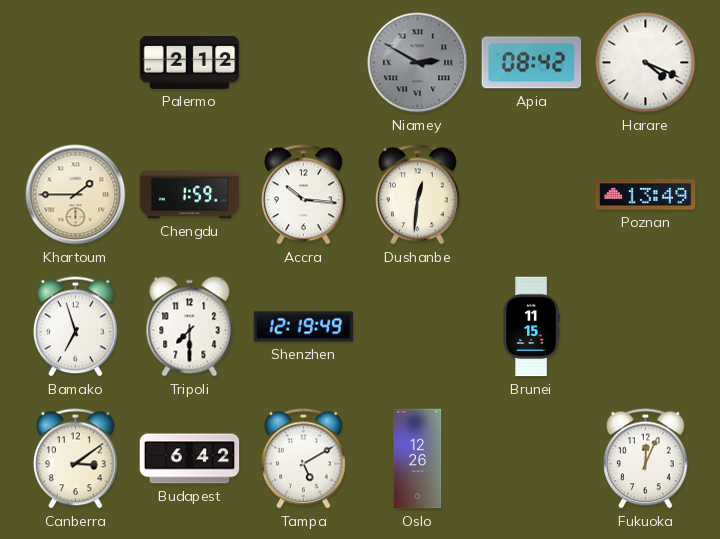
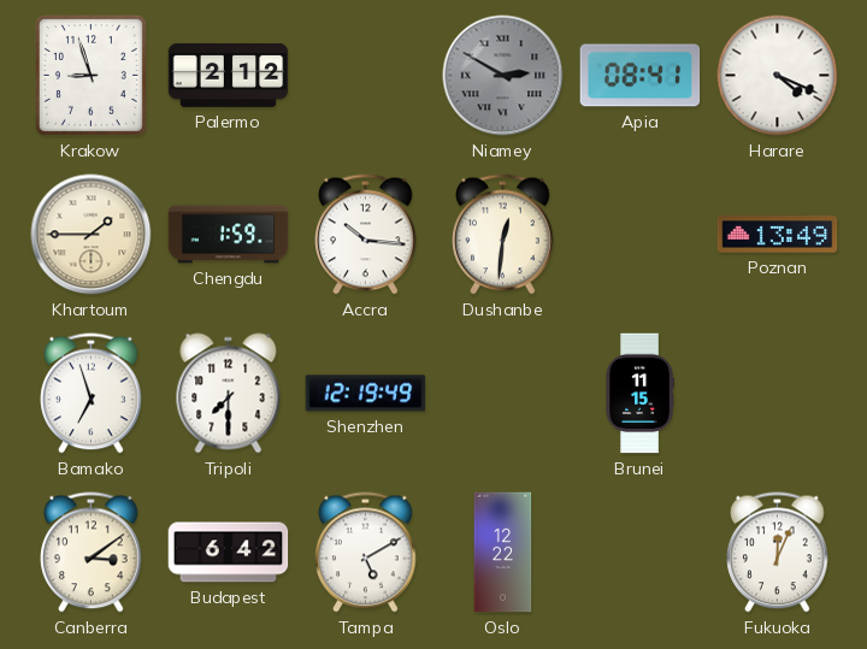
Krakow: none -> 8:57
Apia: 08:42 -> 08:41
Oslo: 12:26 -> 12:22
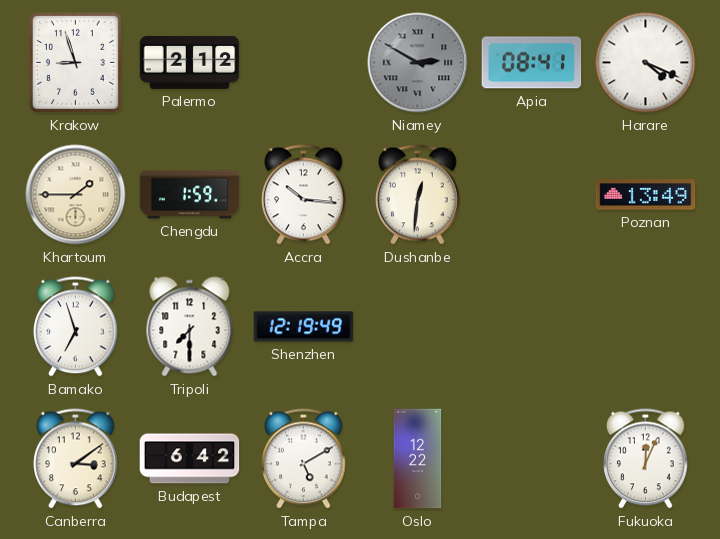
Brunei: 11:15 -> none
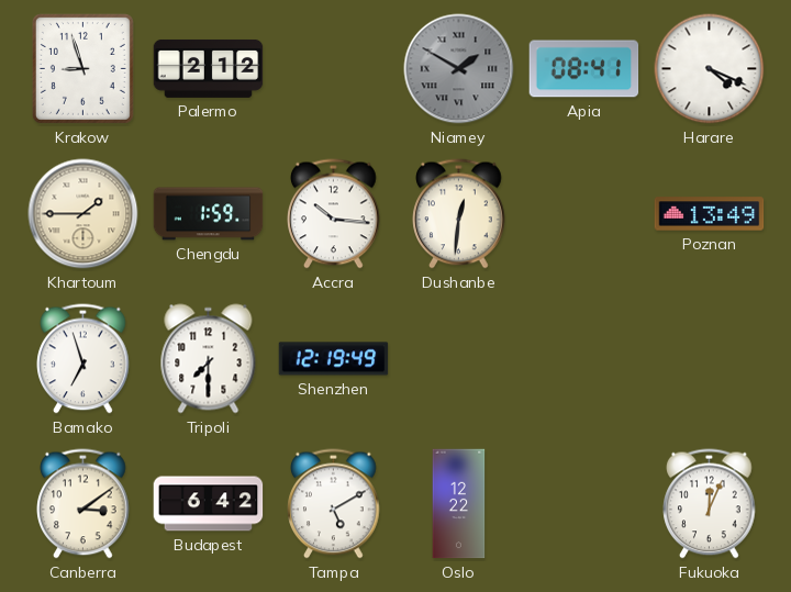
Niamey: 2:50 -> 1:50
